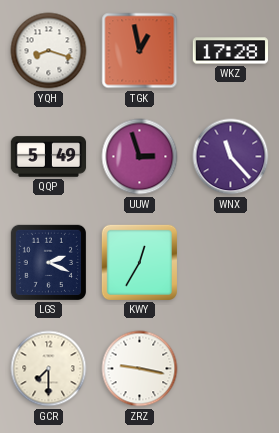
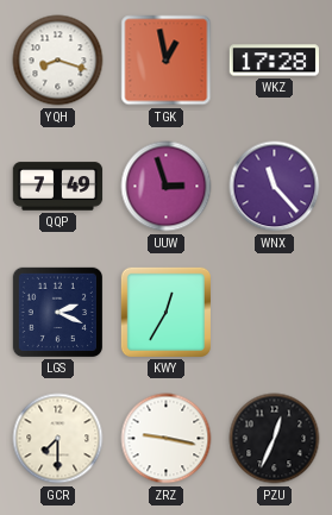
QQP: 5:49 -> 7:49
PZU: none -> 12:34
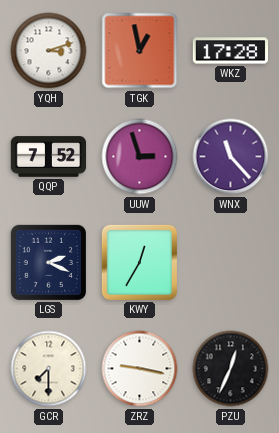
YQH: 8:18 -> 3:12
QQP: 7:49 -> 7:52
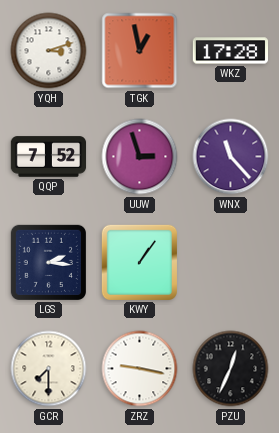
LGS: 2:19 -> 2:16
KWY: 12:35 -> 1:06
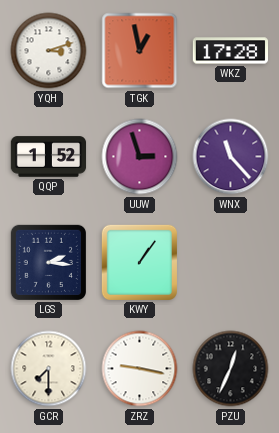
QQP: 7:52 -> 1:52
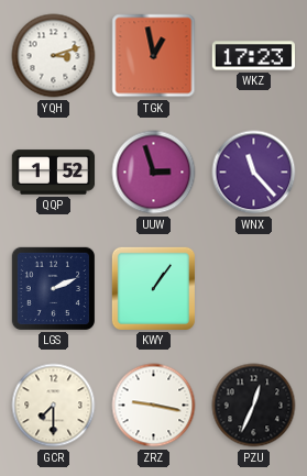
WKZ: 17:28 -> 17:23
LGS: 2:16 -> 2:11
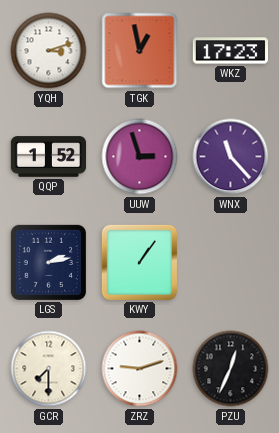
LGS: 2:11 -> 2:13
ZRZ: 9:17 -> 9:12
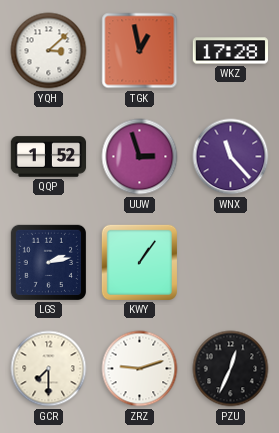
YQH: 3:12 -> 3:08
WKZ: 17:23 -> 17:28
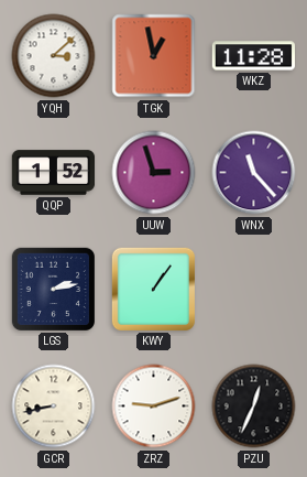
WKZ: 17:28 -> 11:28
GCR: 7:30 -> 8:43
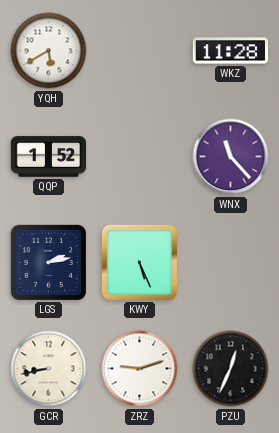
YQH: 3:08 -> 5:40
TGK: 12:58 -> none
UUW: 2:57 -> none
KWY: 1:06 -> 5:26
